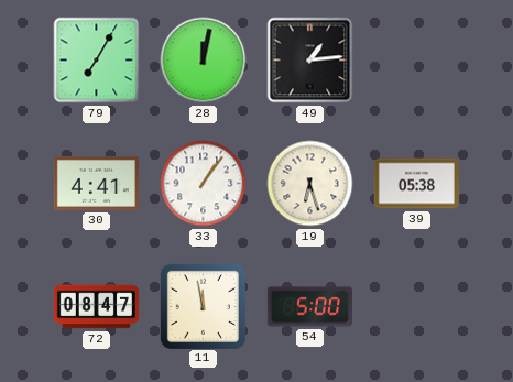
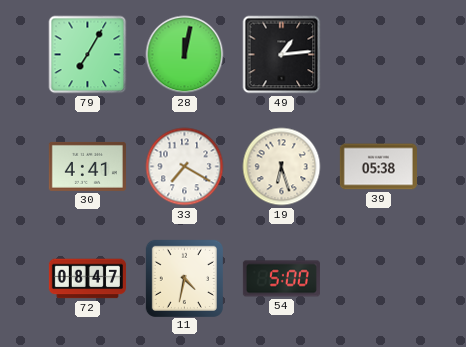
33: 1:06 -> 7:20
11: 11:58 -> 4:32
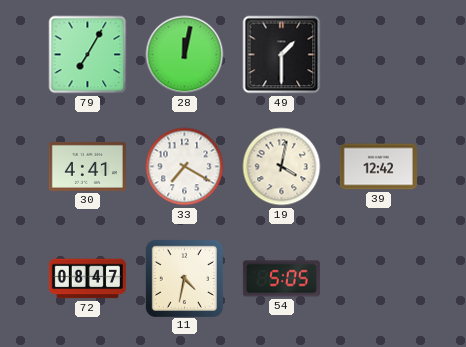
49: 1:14 -> 1:30
19: 6:27 -> 4:02
39: 05:38 -> 12:42
54: 5:00 -> 5:05
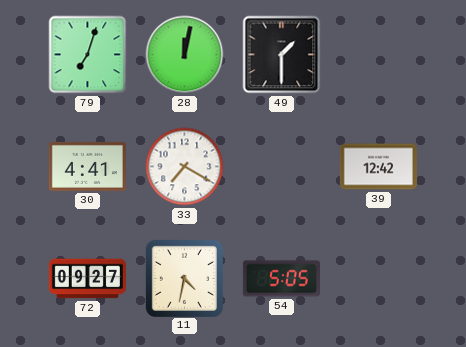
79: 7:05 -> 7:03
19: 4:02 -> none
72: 08:47 -> 09:27
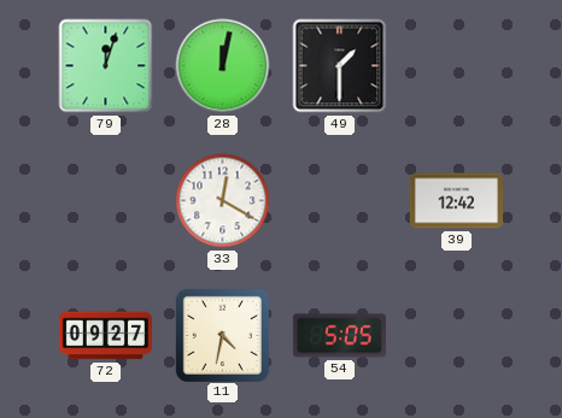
79: 7:03 -> 12:03
30: 4:41 -> none
33: 7:20 -> 12:20
